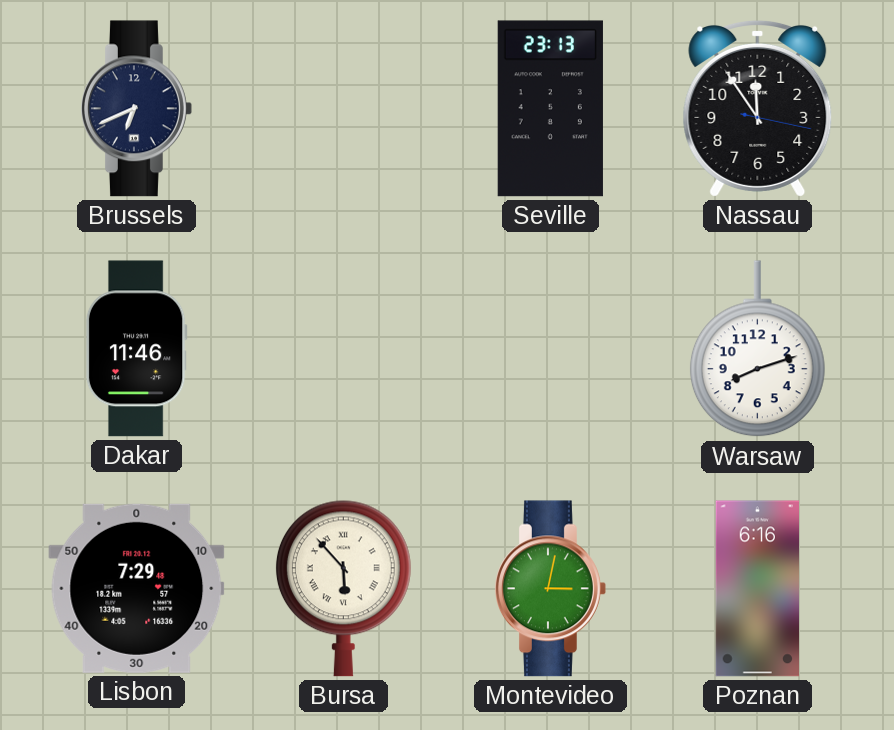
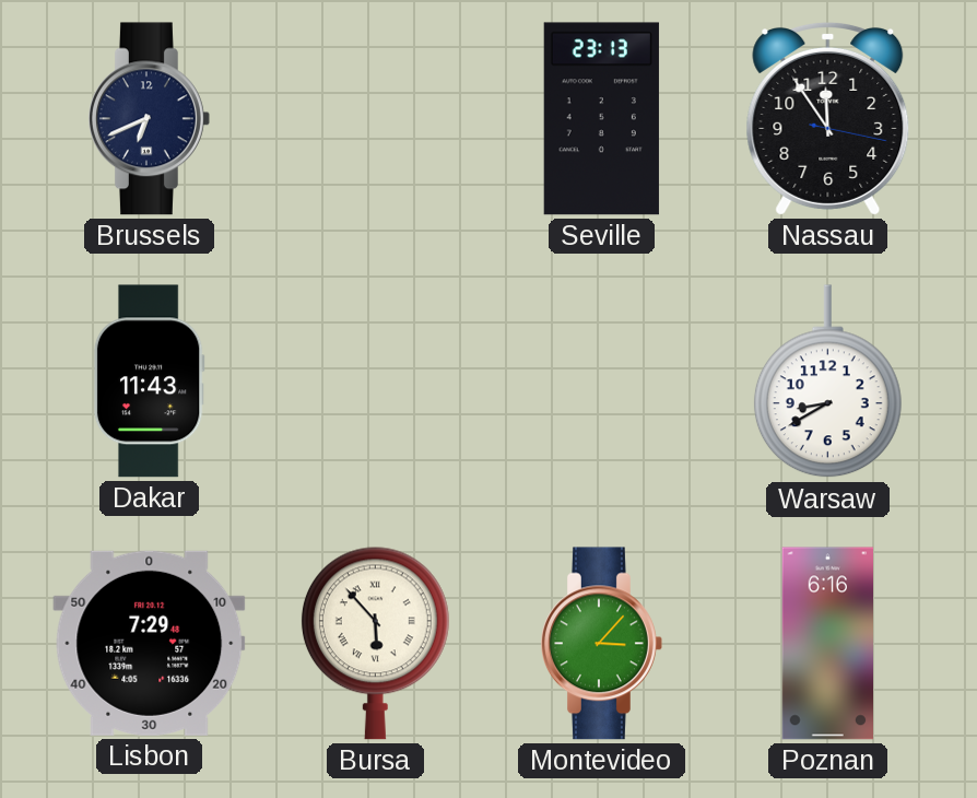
Dakar: 11:46 -> 11:43
Warsaw: 8:12 -> 8:40
Montevideo: 3:02 -> 3:07
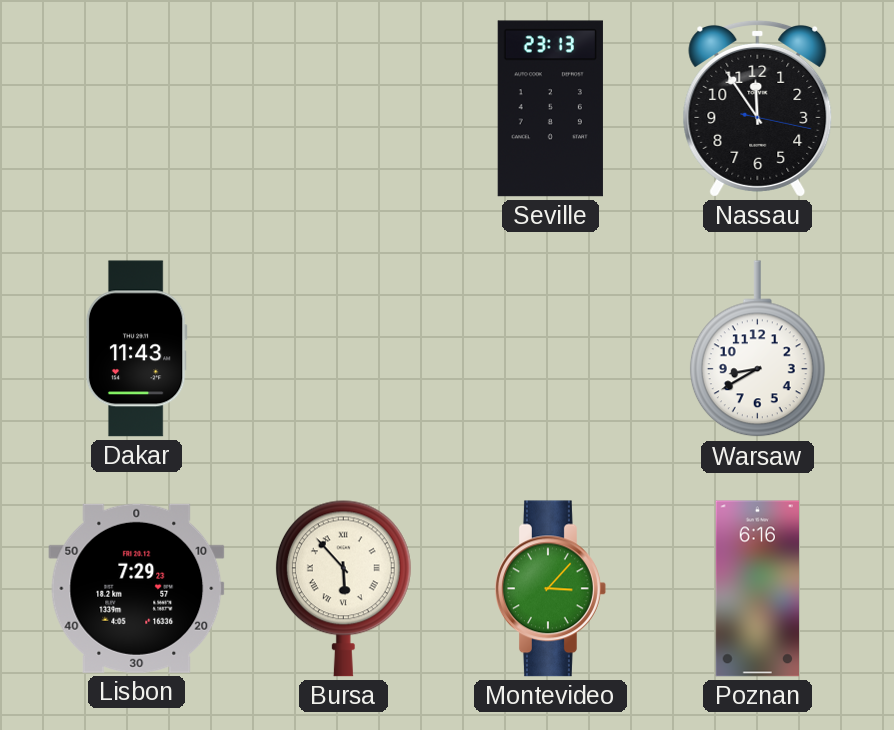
Brussels: 6:41 -> none
Lisbon: 7:29:48 -> 7:29:23
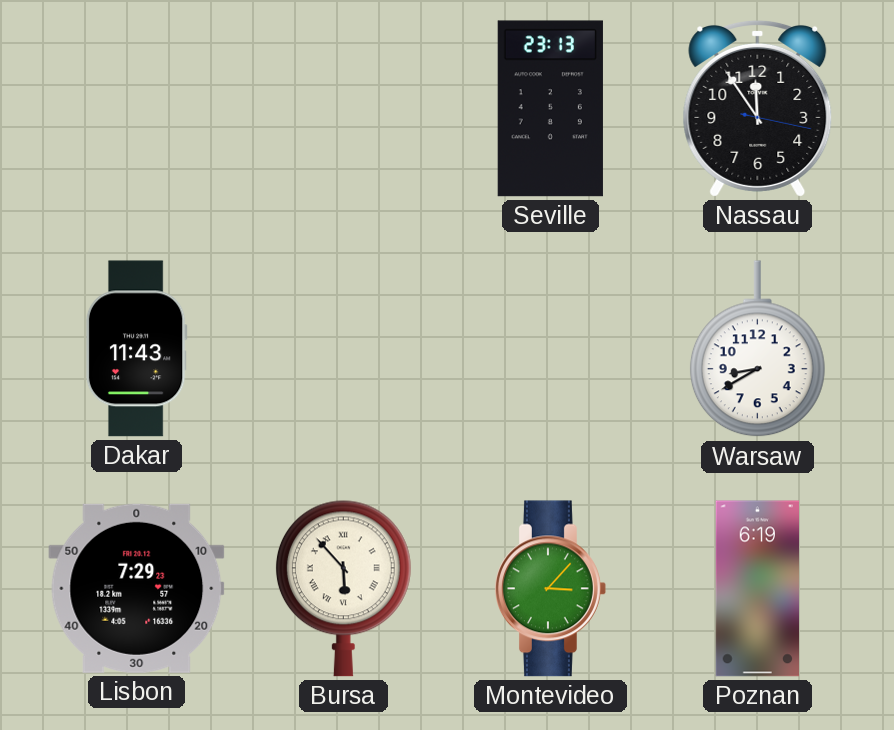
Poznan: 6:16 -> 6:19
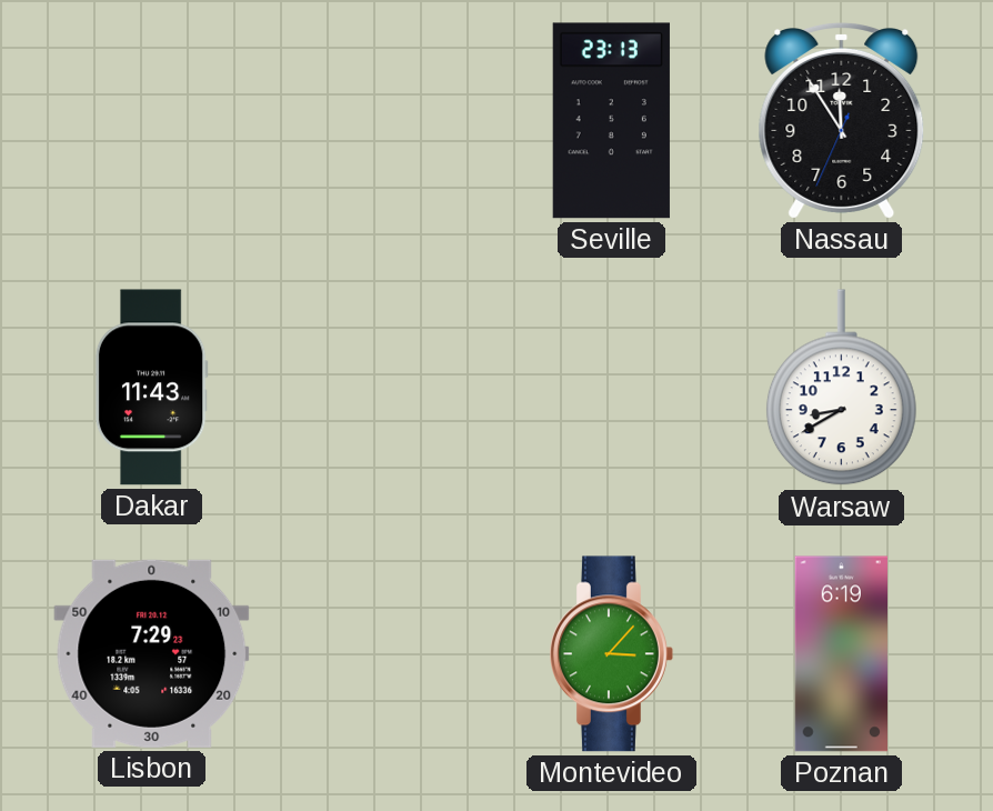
Nassau: 11:54:17 -> 11:54:34
Bursa: 5:53 -> none
